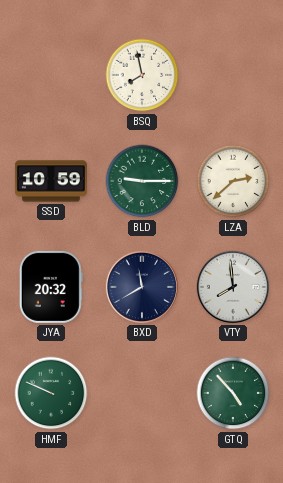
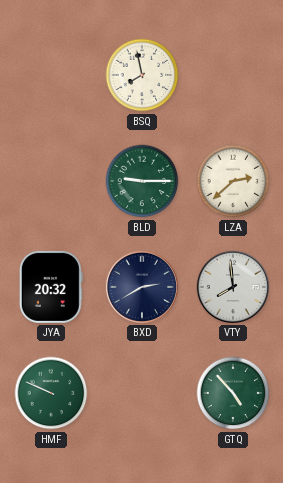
SSD: 10:59 -> none
BXD: 11:40 -> 2:40
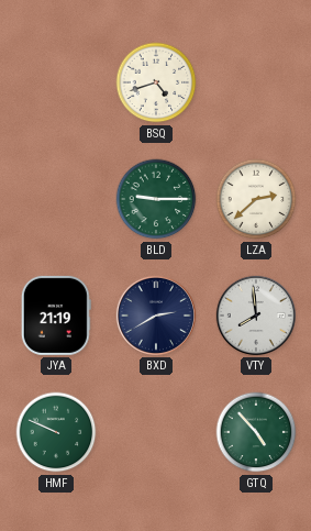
BSQ: 7:58 -> 4:42
JYA: 20:32 -> 21:19
